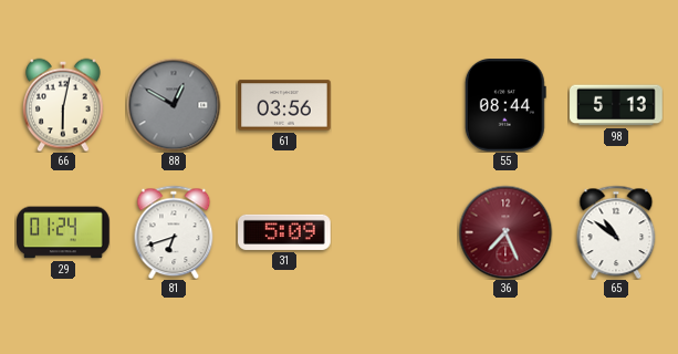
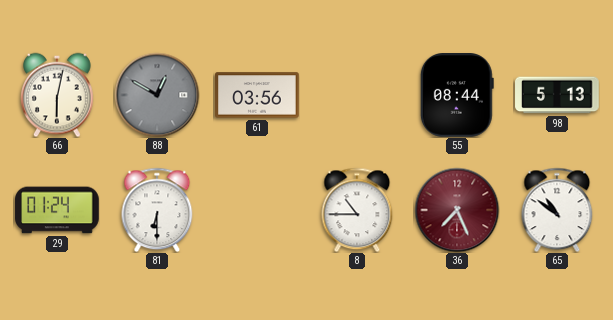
81: 6:42 -> 6:30
31: 5:09 -> none
8: none -> 10:45
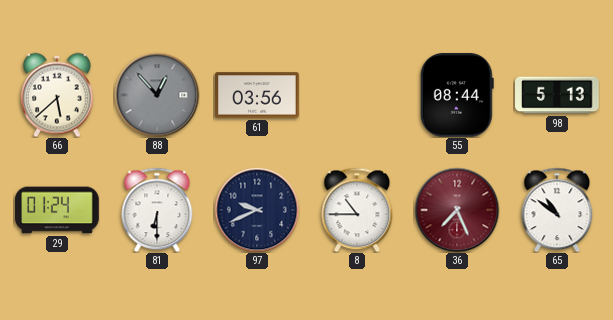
66: 6:02 -> 5:38
88: 12:50 -> 12:53
97: none -> 9:41
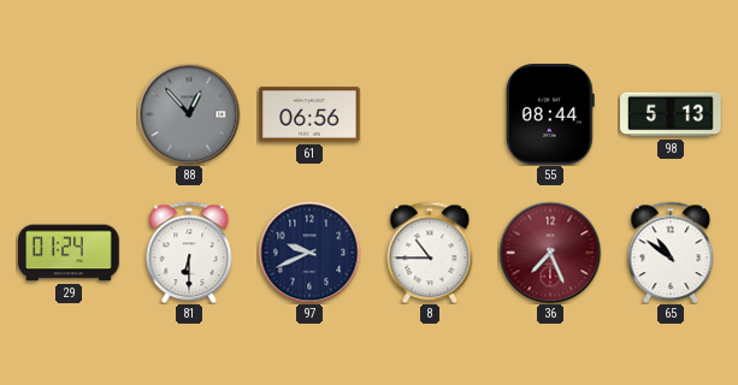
66: 5:38 -> none
61: 03:56 -> 06:56
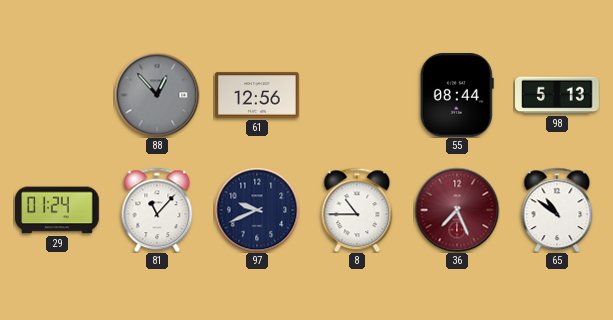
61: 06:56 -> 12:56
81: 6:30 -> 11:07
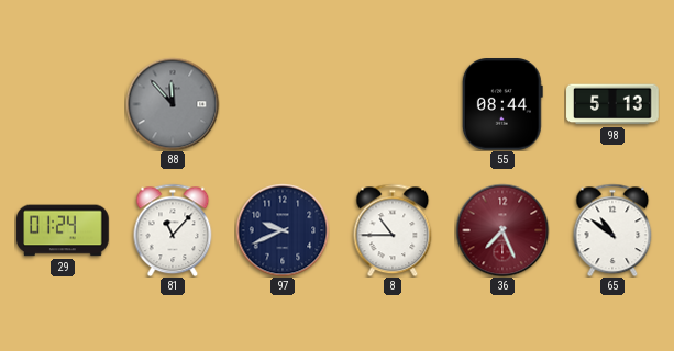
88: 12:53 -> 11:53
61: 12:56 -> none
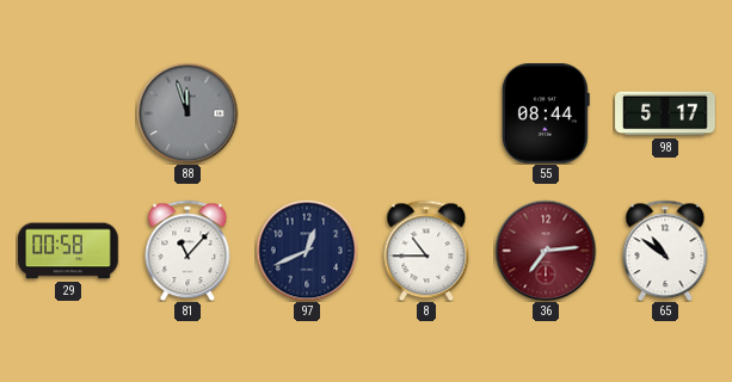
88: 11:53 -> 11:57
98: 5:13 -> 5:17
29: 01:24 -> 00:58
97: 9:41 -> 12:41
36: 7:26 -> 7:14
